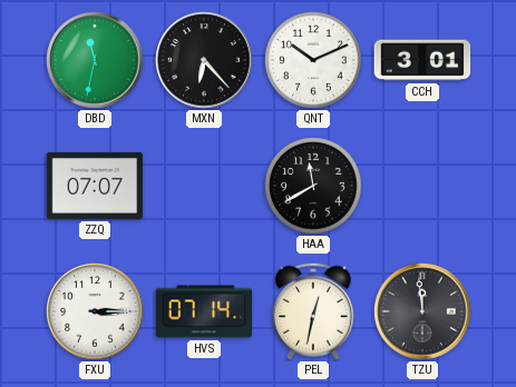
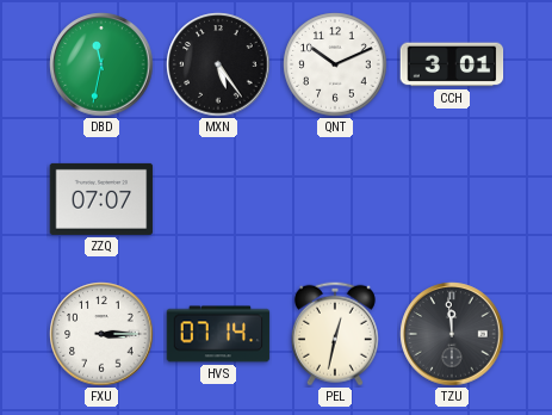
MXN: 6:23 -> 5:24
HAA: 11:40 -> none
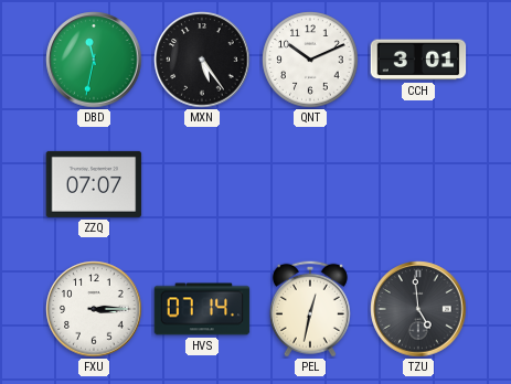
TZU: 11:59 -> 4:59
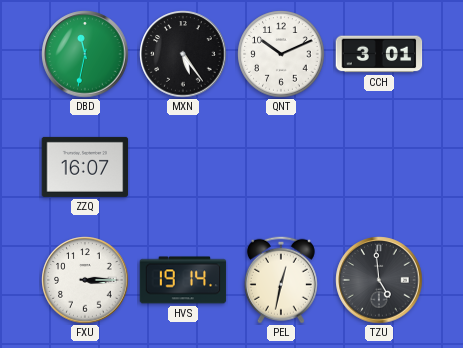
ZZQ: 07:07 -> 16:07
HVS: 07:14 -> 19:14
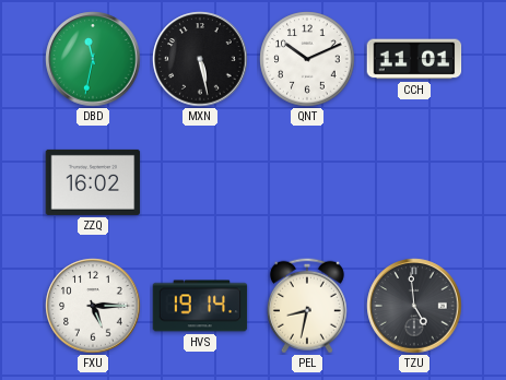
MXN: 5:24 -> 5:28
CCH: 3:01 -> 11:01
ZZQ: 16:07 -> 16:02
FXU: 3:15 -> 5:15
PEL: 12:32 -> 8:32
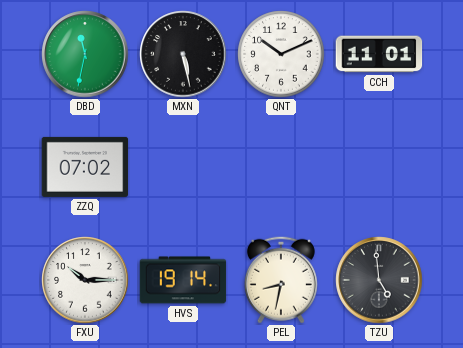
ZZQ: 16:02 -> 07:02
FXU: 5:15 -> 10:15
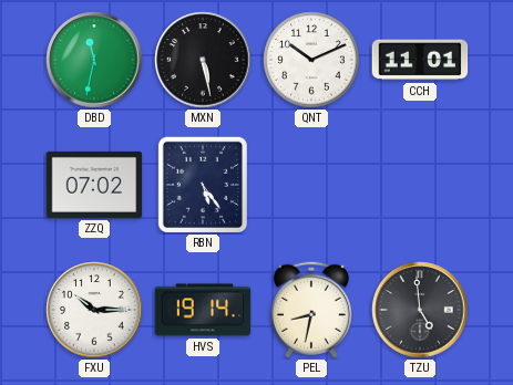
RBN: none -> 5:24
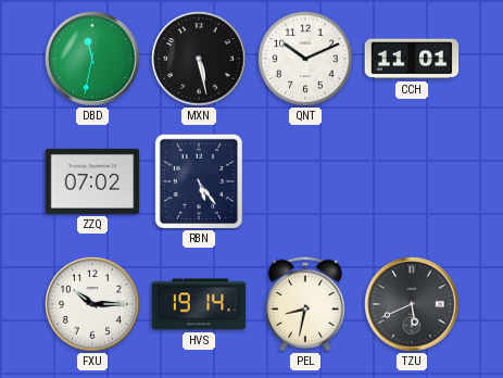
TZU: 4:59 -> 5:41
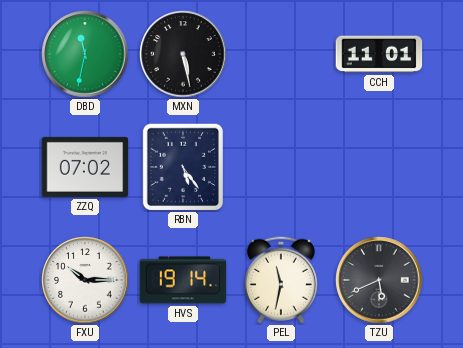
QNT: 10:11 -> none
PEL: 8:32 -> 11:32
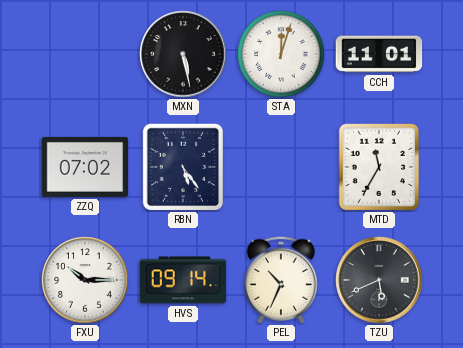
DBD: 11:32 -> none
STA: none -> 12:03
MTD: none -> 11:35
HVS: 19:14 -> 09:14
PEL: 11:32 -> 10:34
